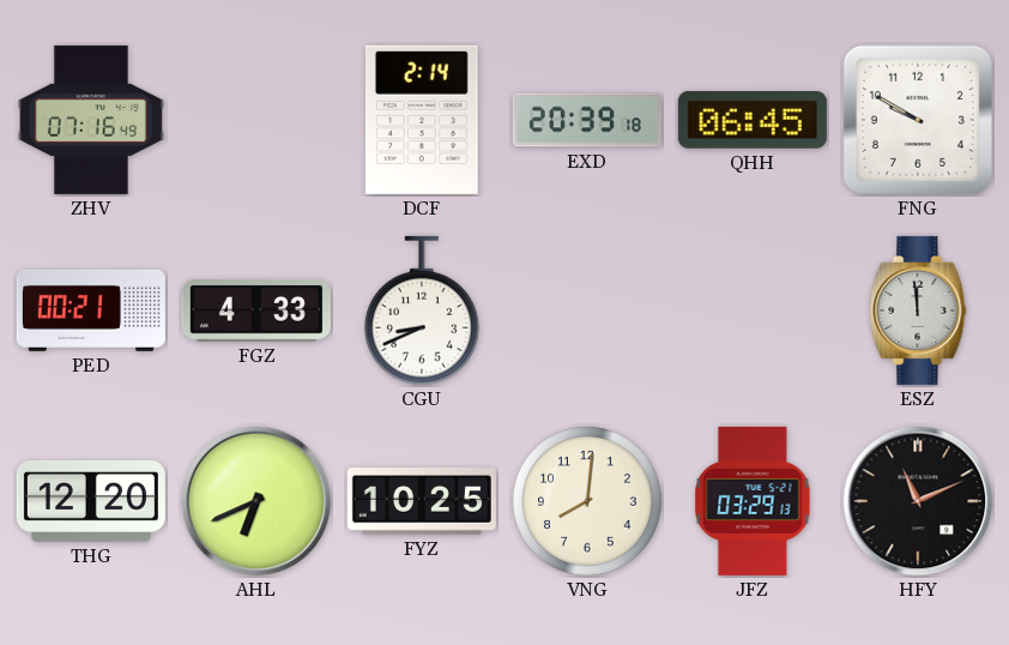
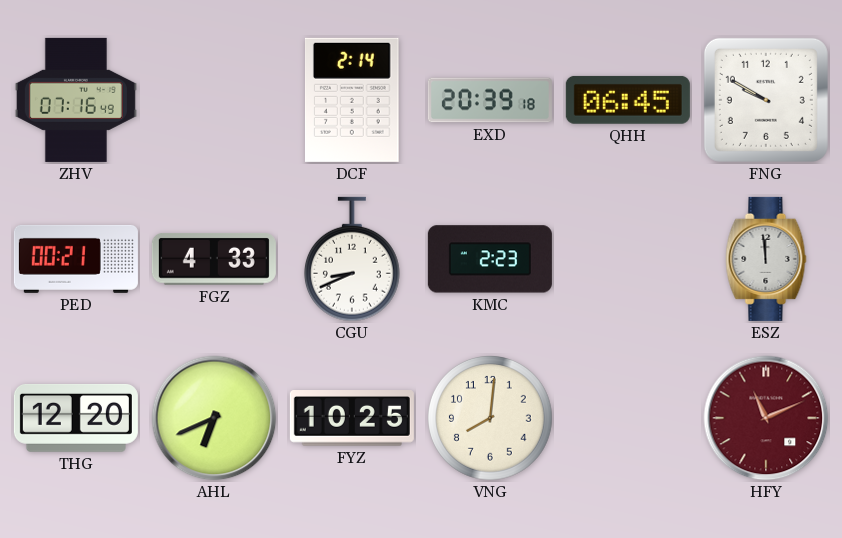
KMC: none -> 2:23
JFZ: 03:29 -> none
HFY dial: black -> burgundy
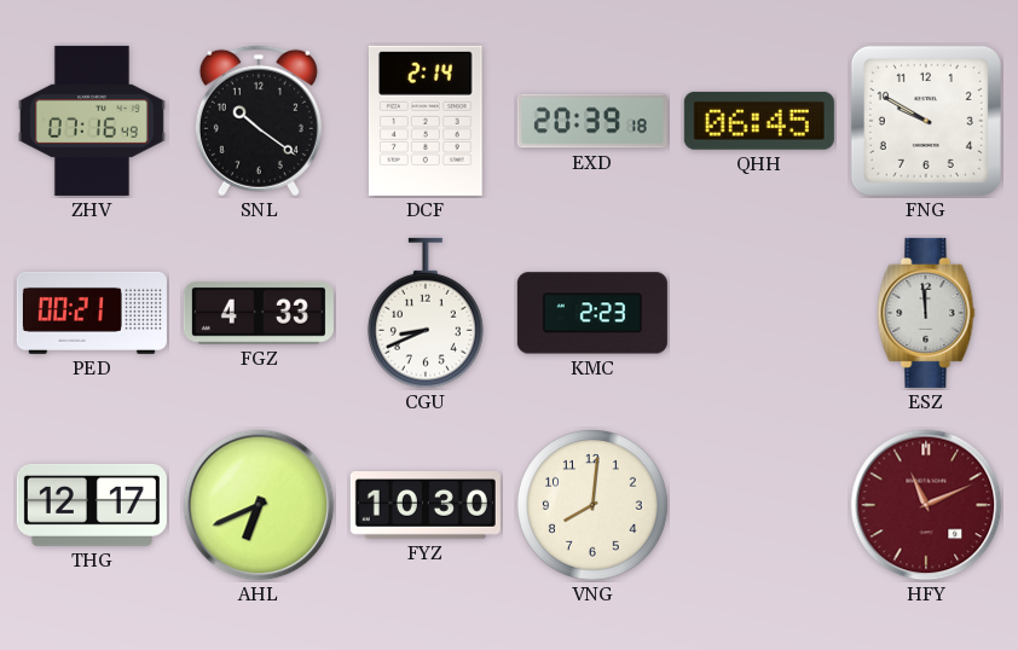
SNL: none -> 10:21
THG: 12:20 -> 12:17
FYZ: 10:25 -> 10:30
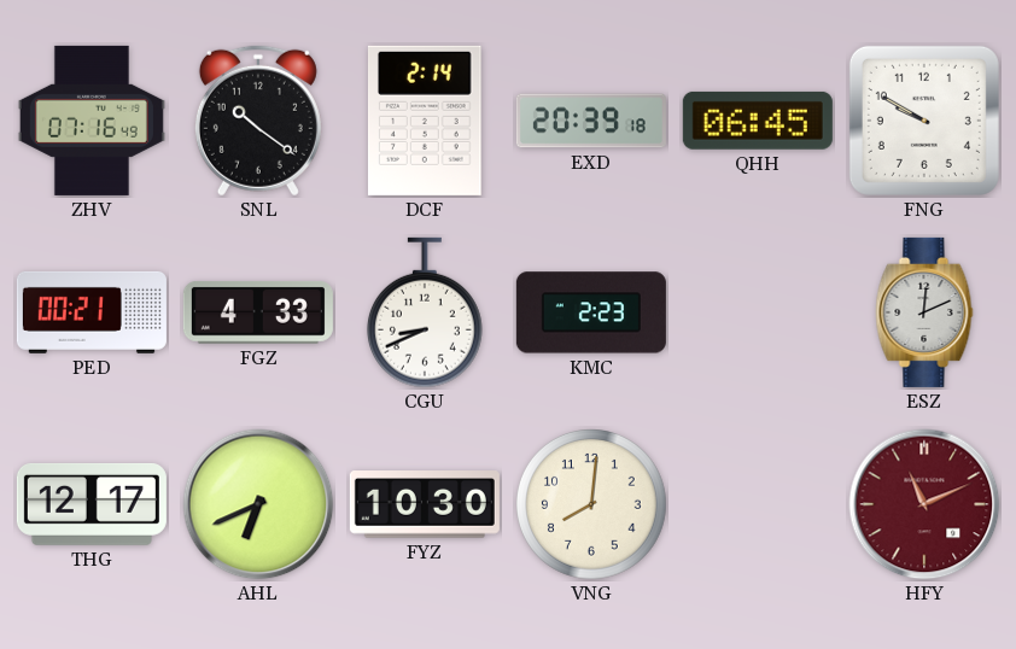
ESZ: 11:59 -> 12:11
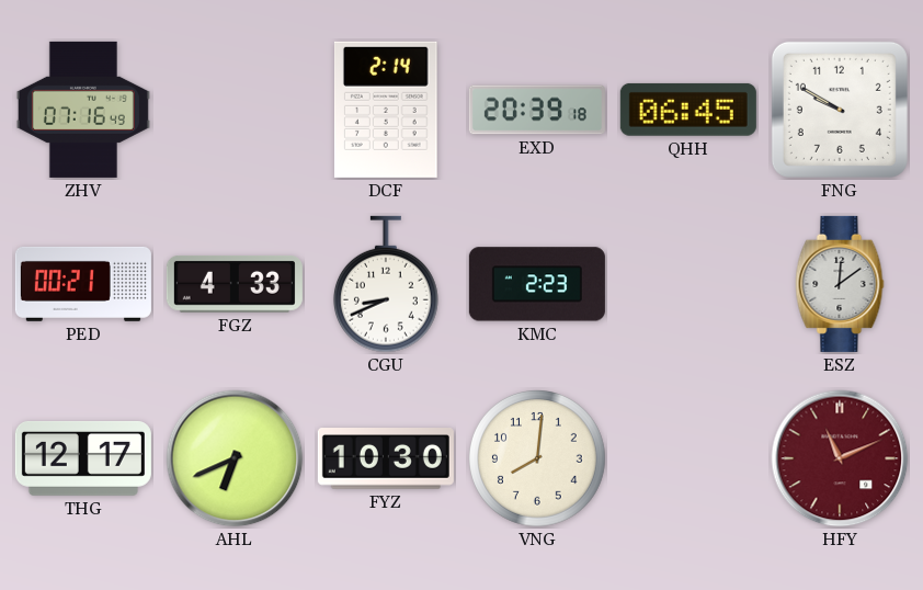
SNL: 10:21 -> none
ESZ: 12:11 -> 12:09
